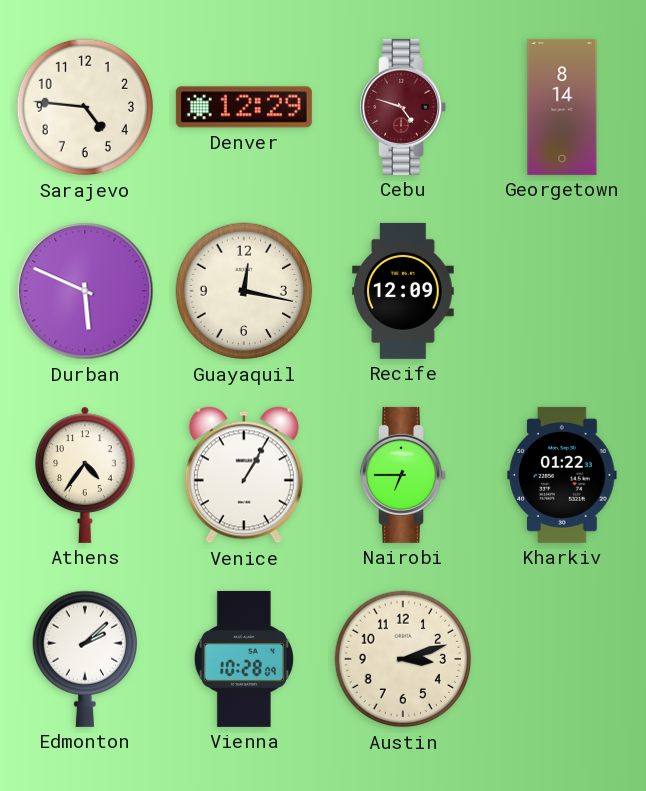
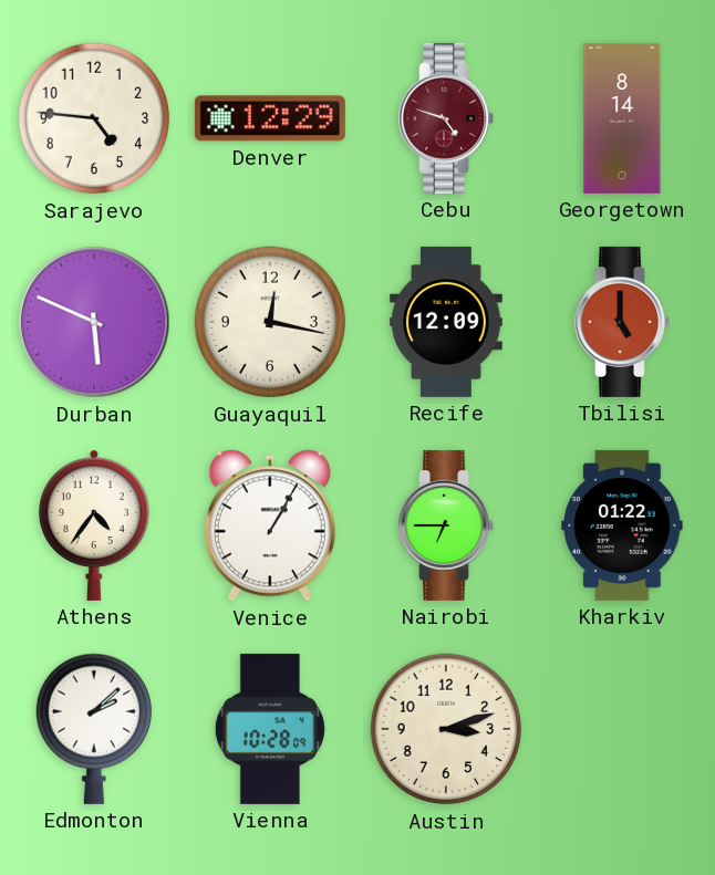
Tbilisi: none -> 5:00
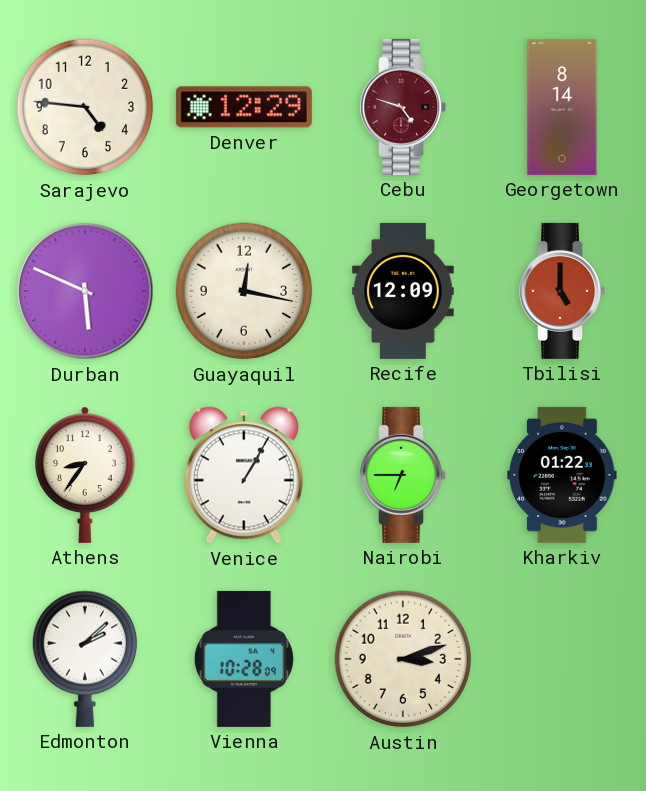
Athens: 4:36 -> 8:36
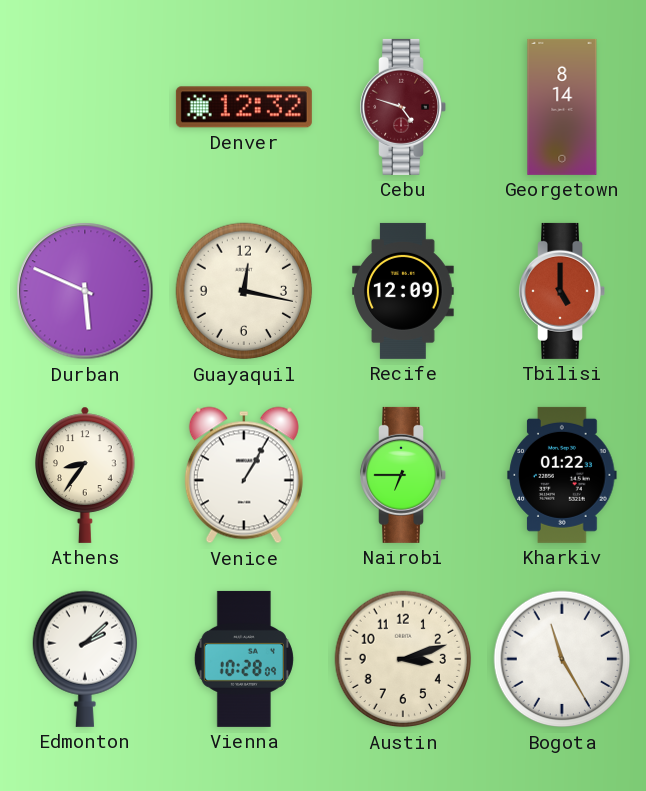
Sarajevo: 4:46 -> none
Denver: 12:29 -> 12:32
Bogota: none -> 11:25
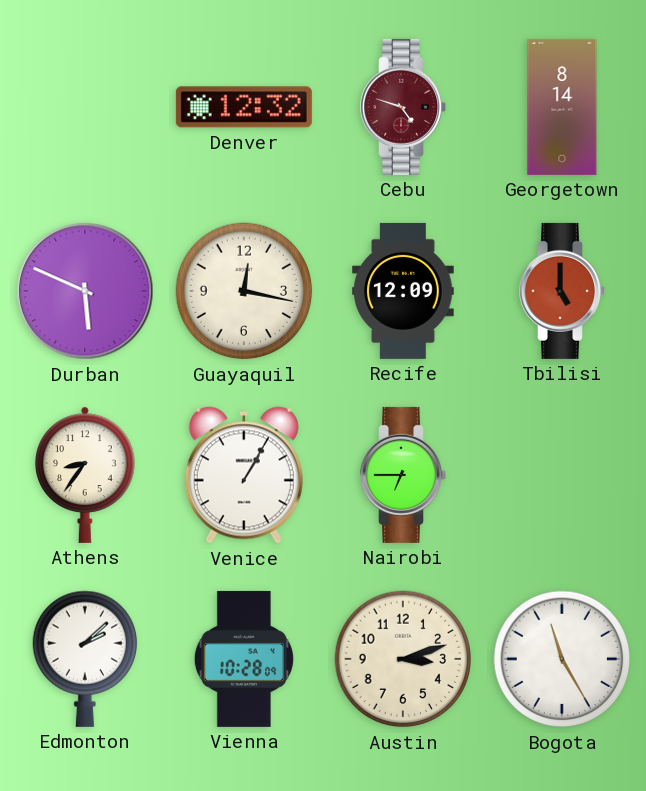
Kharkiv: 01:22 -> none
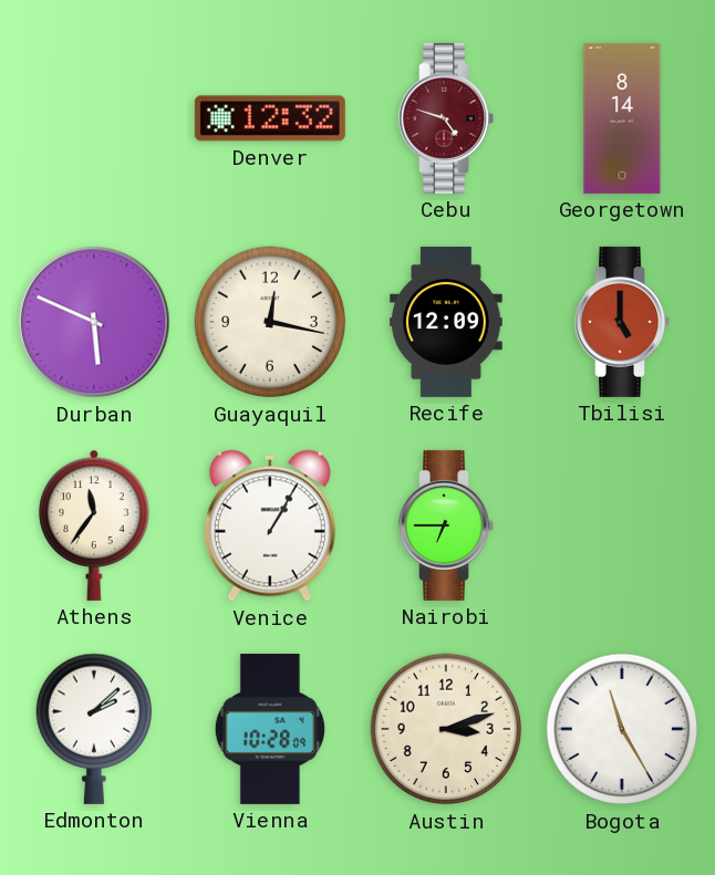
Athens: 8:36 -> 11:36
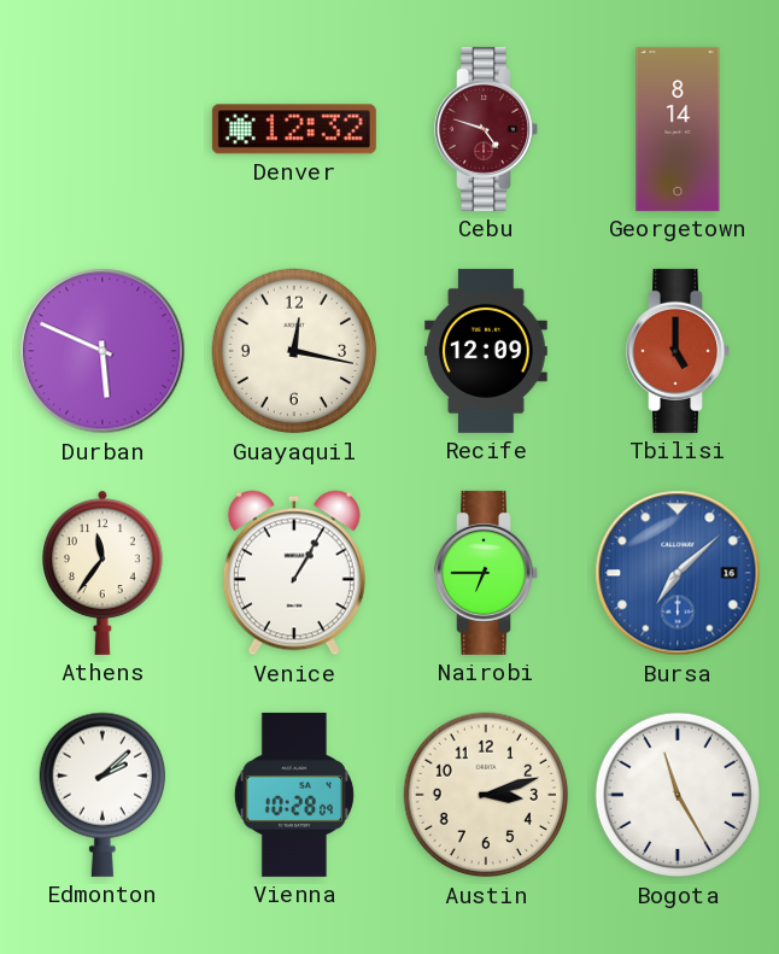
Bursa: none -> 7:08
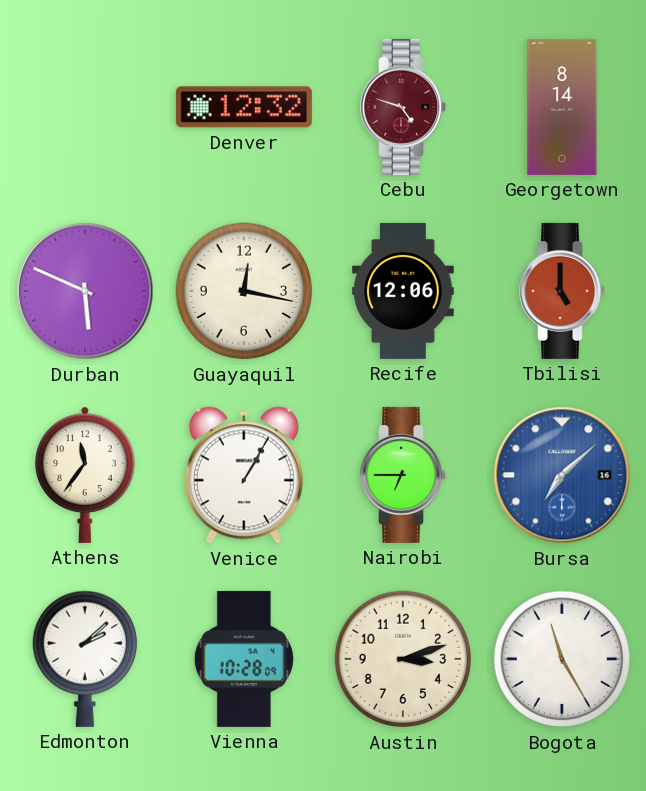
Recife: 12:09 -> 12:06
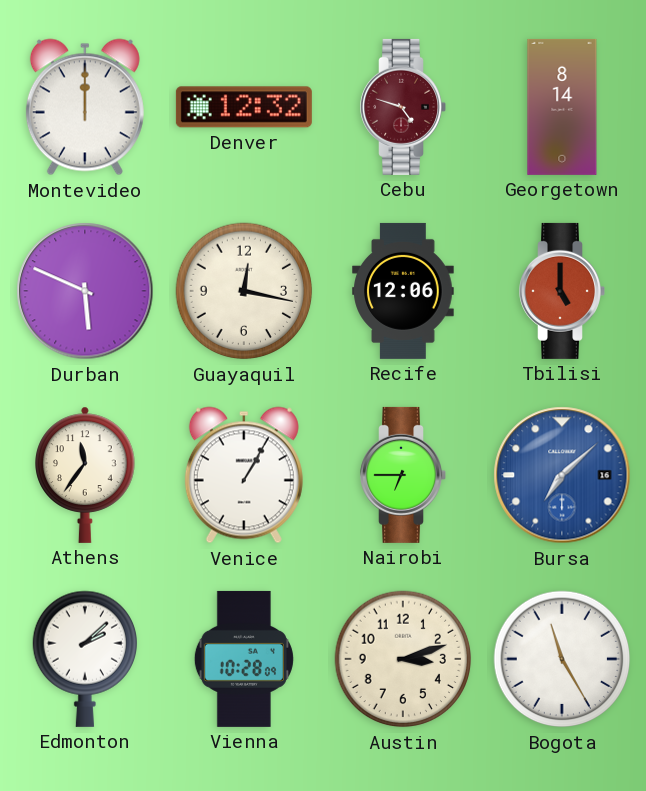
Montevideo: none -> 12:00
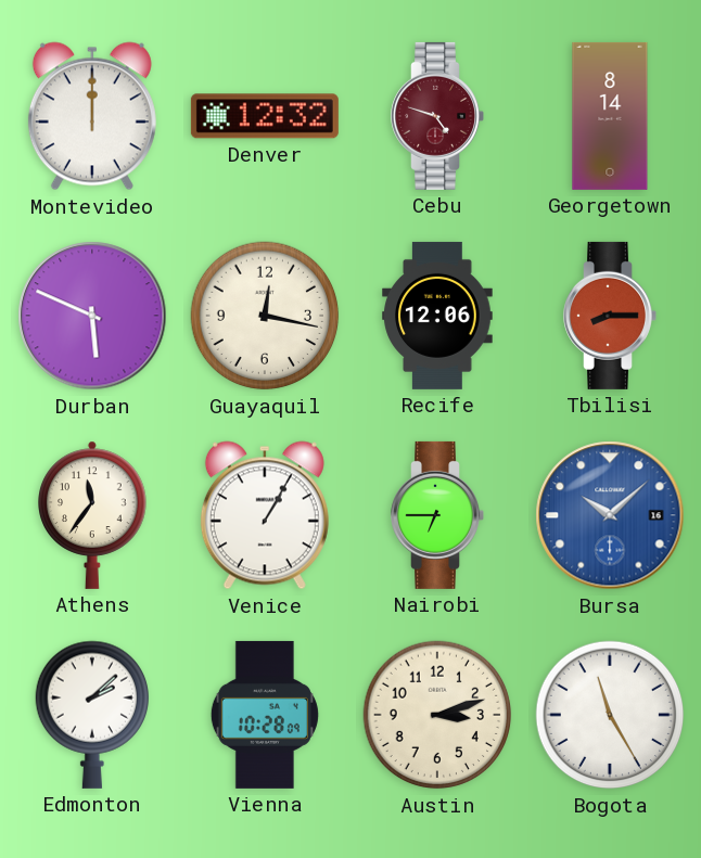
Tbilisi: 5:00 -> 8:15
Bursa: 7:08 -> 10:08
